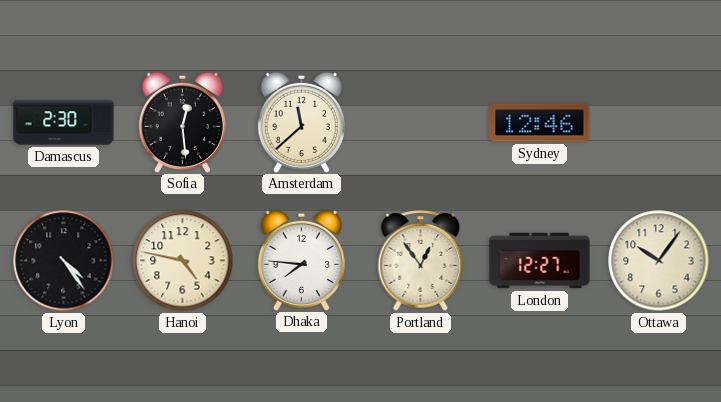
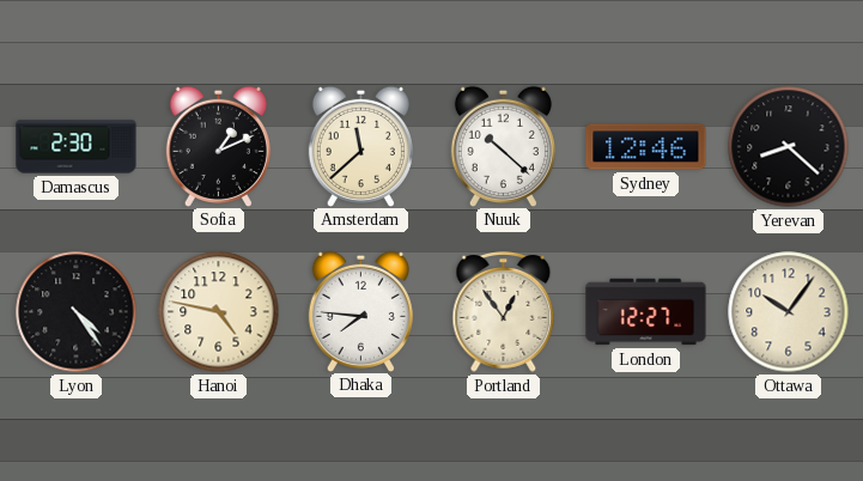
Sofia: 12:29 -> 1:11
Nuuk: none -> 10:22
Yerevan: none -> 8:22
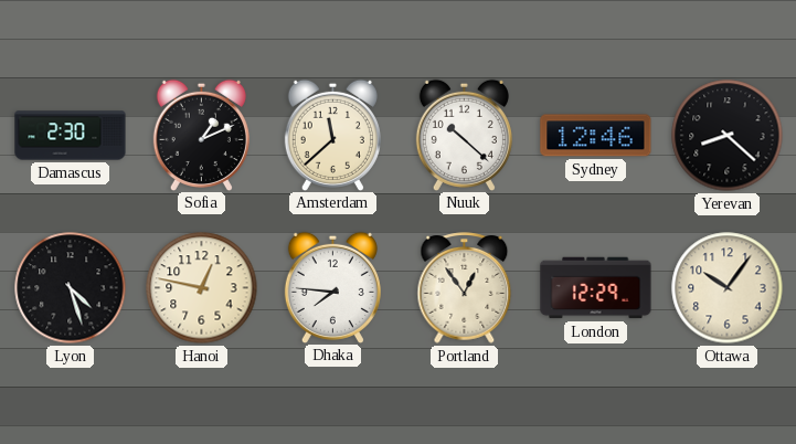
Lyon: 4:24 -> 4:27
Hanoi: 4:47 -> 12:47
London: 12:27 -> 12:29
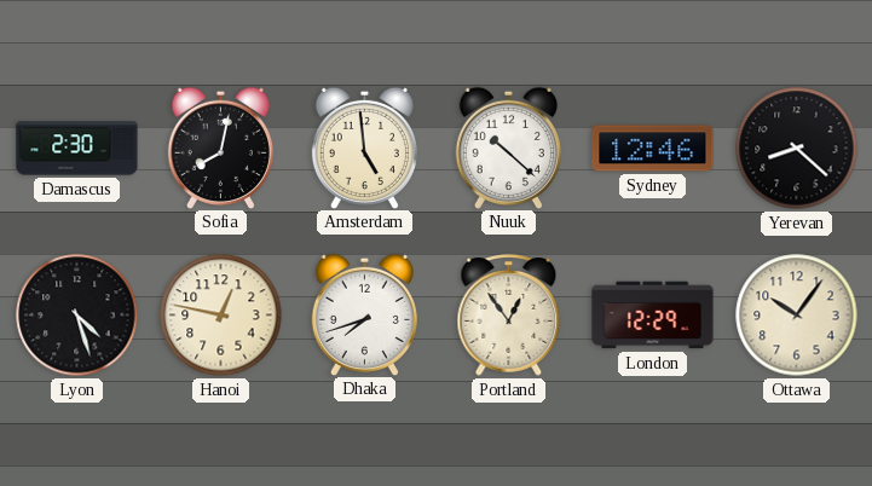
Sofia: 1:11 -> 8:02
Amsterdam: 11:38 -> 4:59
Dhaka: 7:46 -> 7:42
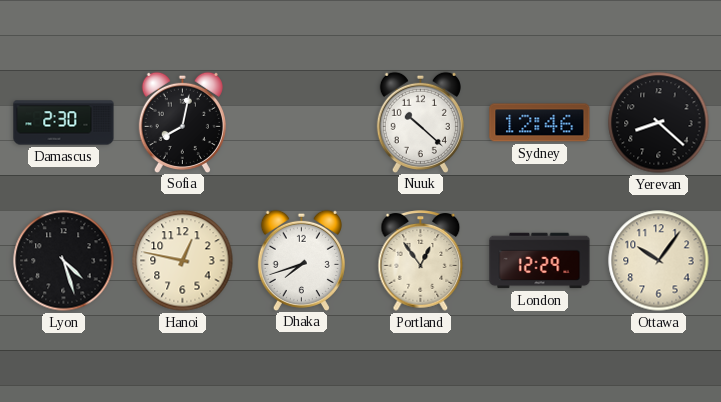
Amsterdam: 4:59 -> none
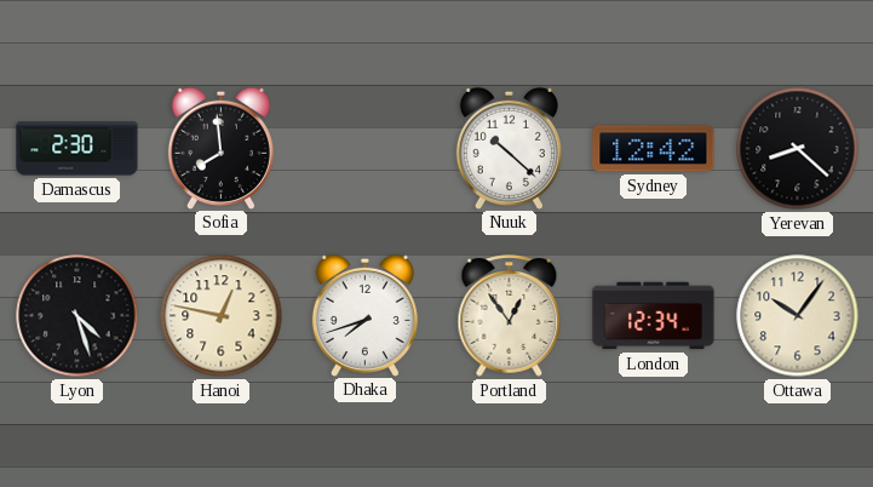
Sofia: 8:02 -> 7:59
Sydney: 12:46 -> 12:42
London: 12:29 -> 12:34
